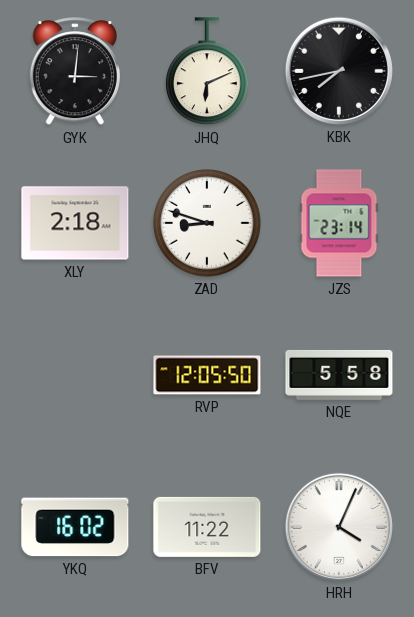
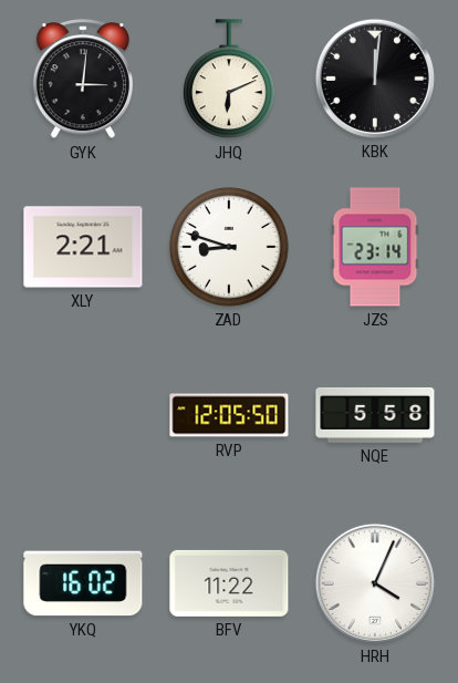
KBK: 7:43 -> 12:01
XLY: 2:18 -> 2:21
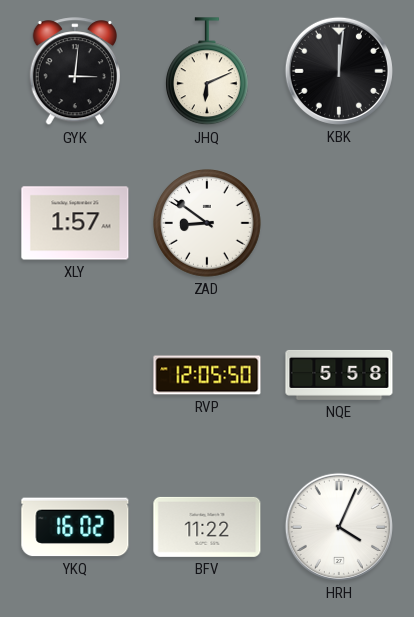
XLY: 2:21 -> 1:57
ZAD: 8:48 -> 8:51
JZS: 23:14 -> none
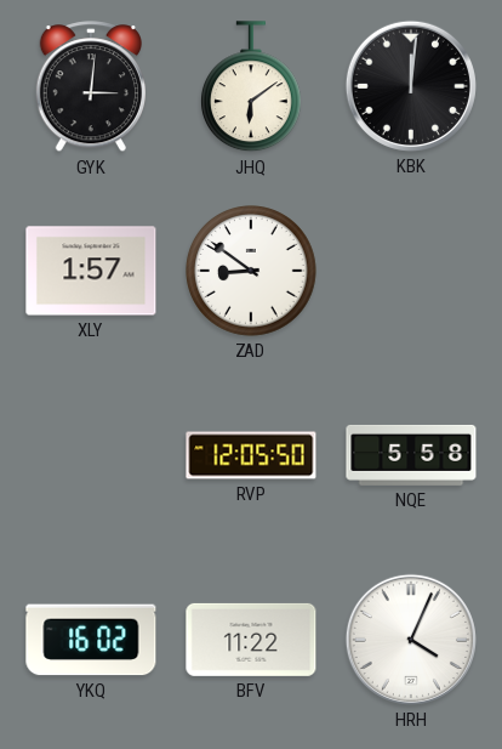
JHQ: 6:11 -> 6:09
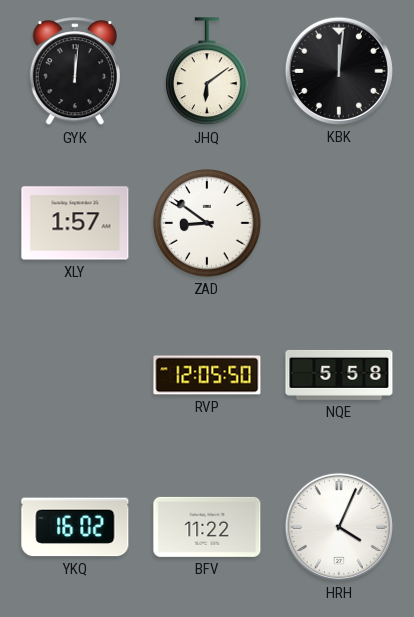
GYK: 3:01 -> 12:01
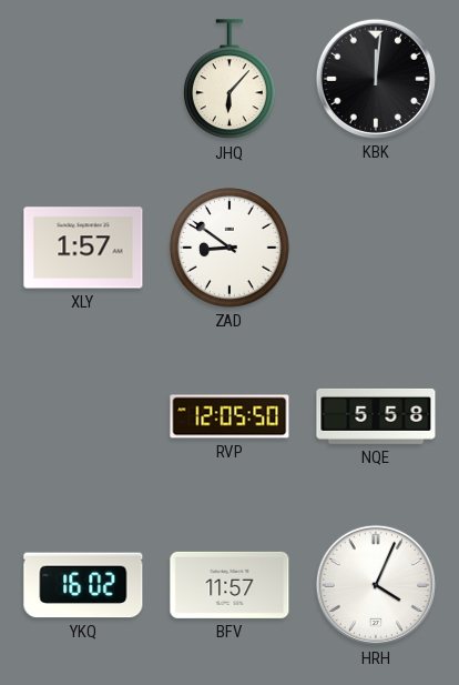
GYK: 12:01 -> none
JHQ: 6:09 -> 6:07
BFV: 11:22 -> 11:57
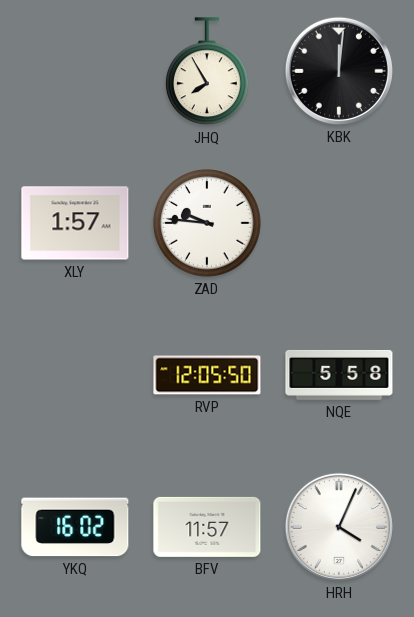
JHQ: 6:07 -> 7:55
ZAD: 8:51 -> 9:46
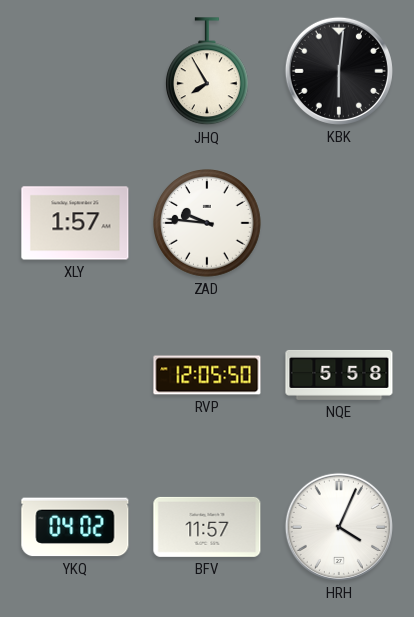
KBK: 12:01 -> 6:01
YKQ: 16:02 -> 04:02
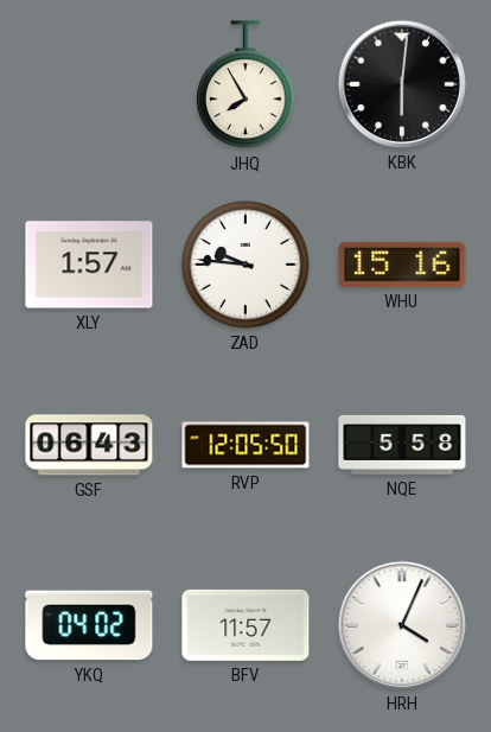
WHU: none -> 15:16
GSF: none -> 06:43
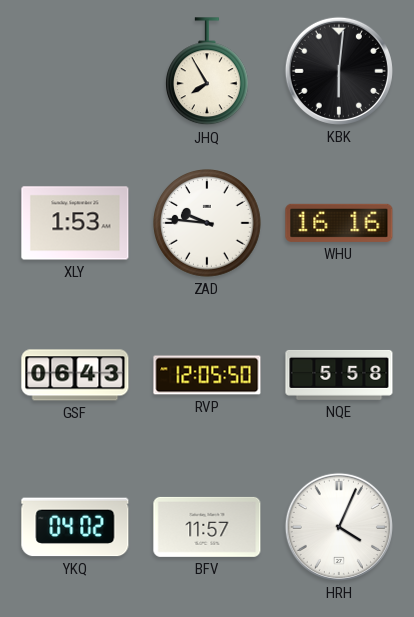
XLY: 1:57 -> 1:53
WHU: 15:16 -> 16:16
